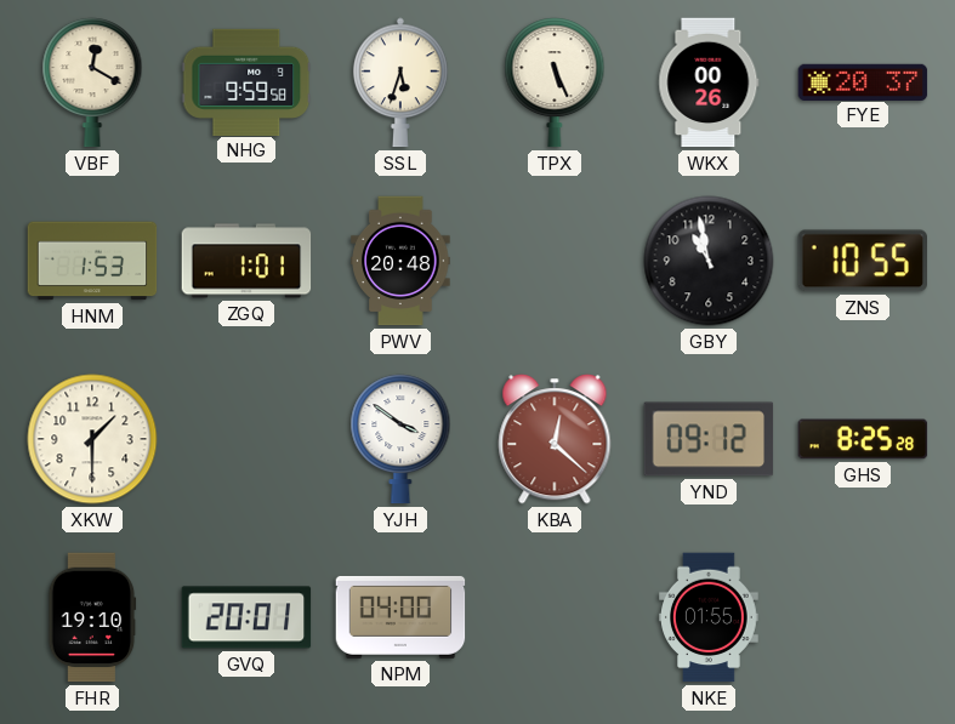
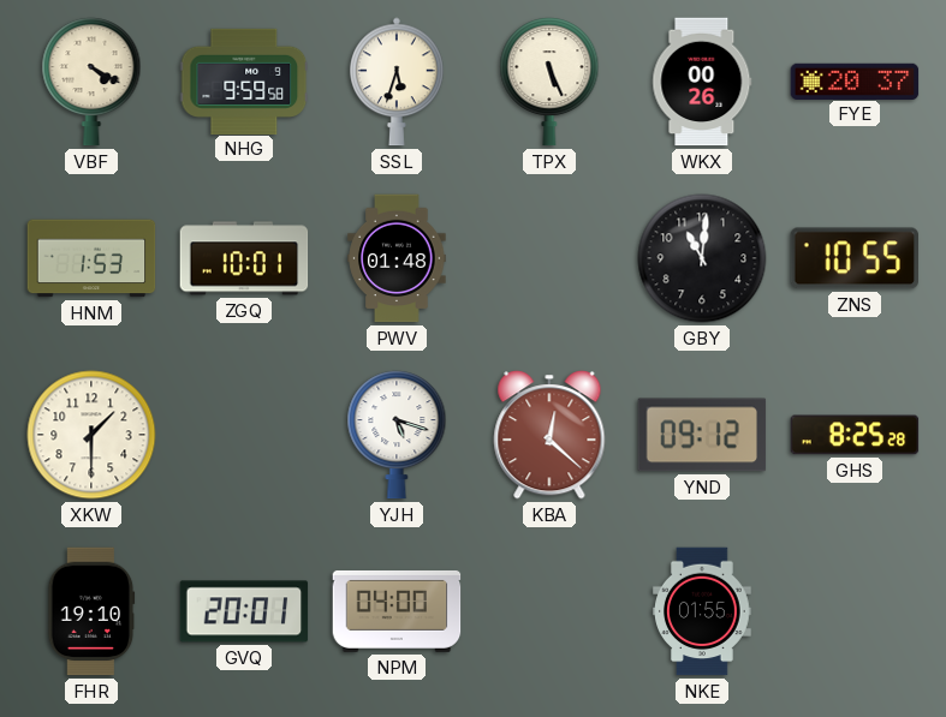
VBF: 12:20 -> 4:20
ZGQ: 1:01 -> 10:01
PWV: 20:48 -> 01:48
GBY: 10:58 -> 11:01
YJH: 3:51 -> 5:18
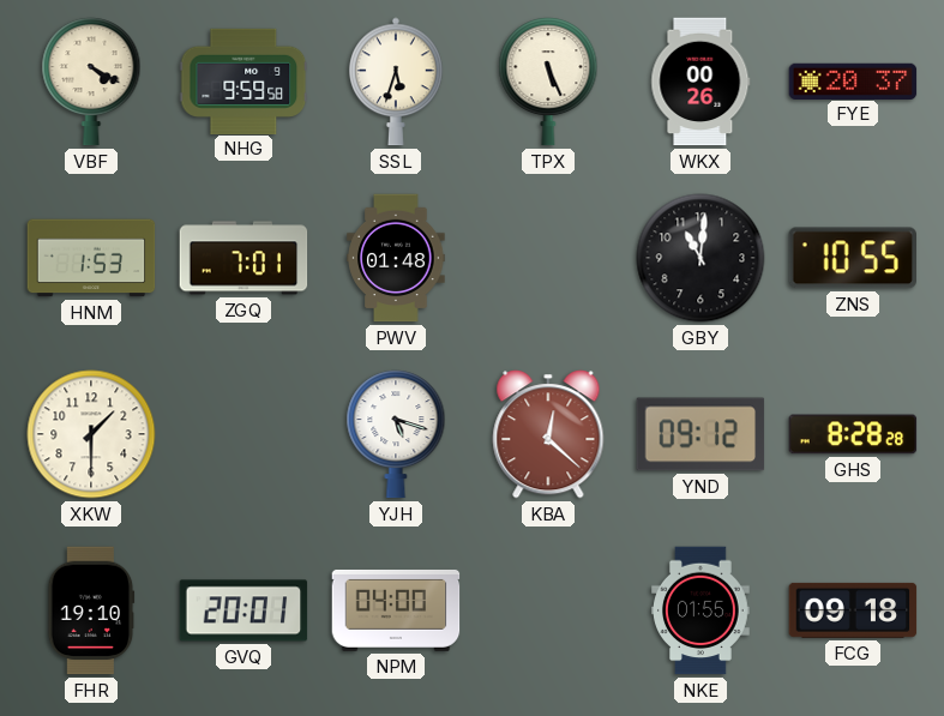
ZGQ: 10:01 -> 7:01
GHS: 8:25 -> 8:28
FCG: none -> 09:18
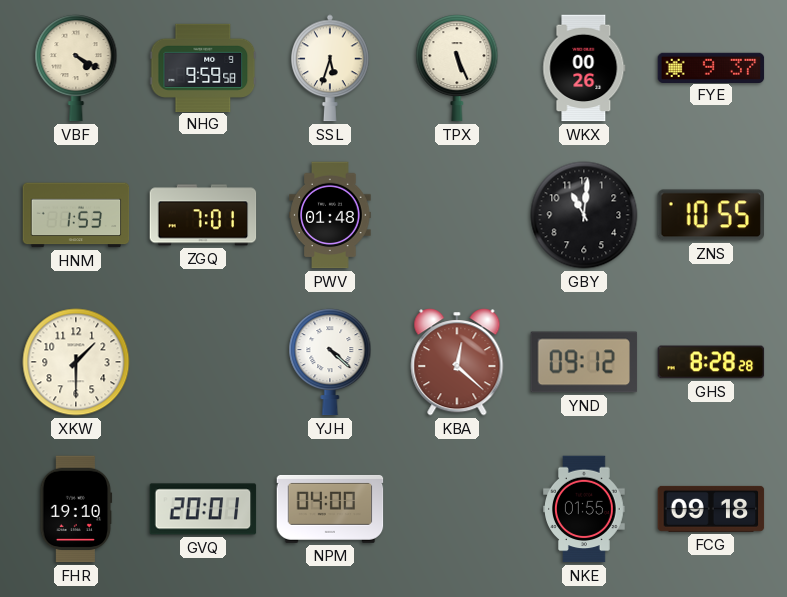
FYE: 20:37 -> 9:37
YJH: 5:18 -> 4:22
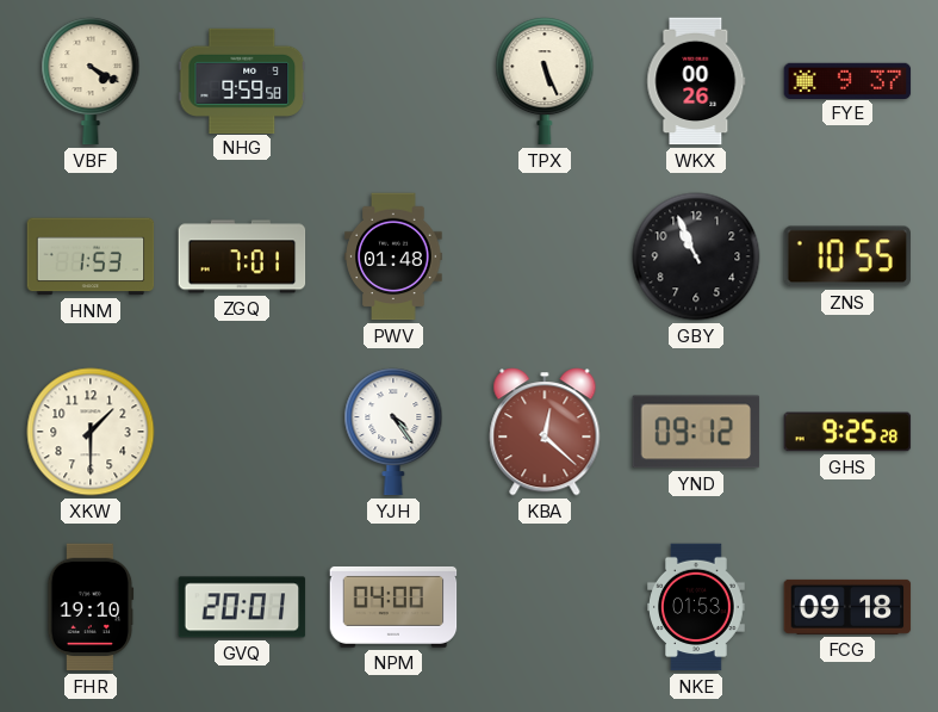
SSL: 5:33 -> none
GBY: 11:01 -> 10:56
YJH: 4:22 -> 4:24
GHS: 8:28 -> 9:25
NKE: 01:55 -> 01:53
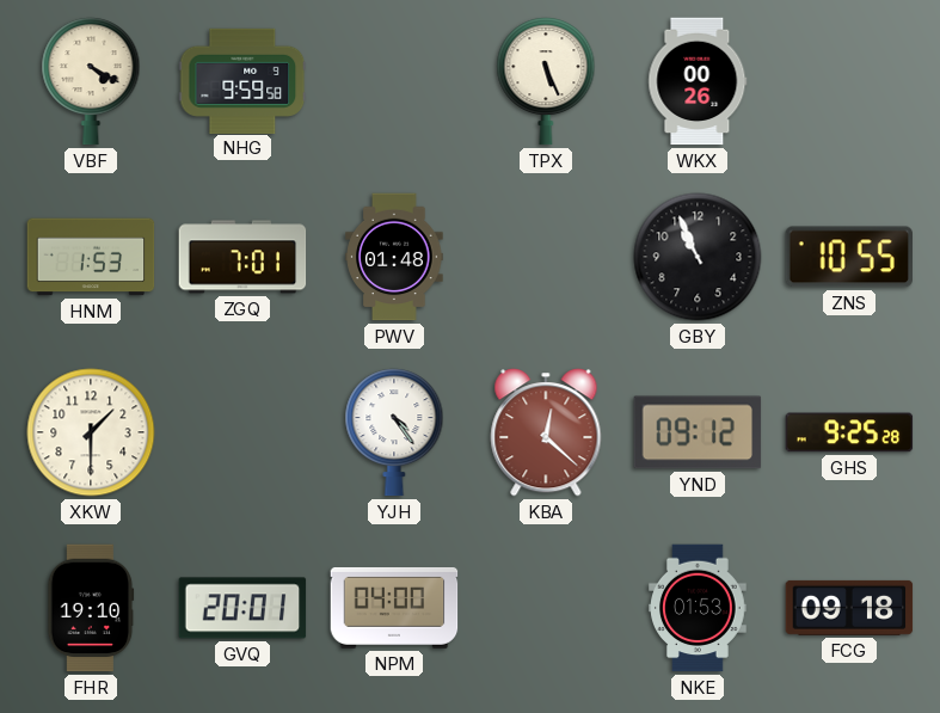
FYE: 9:37 -> none
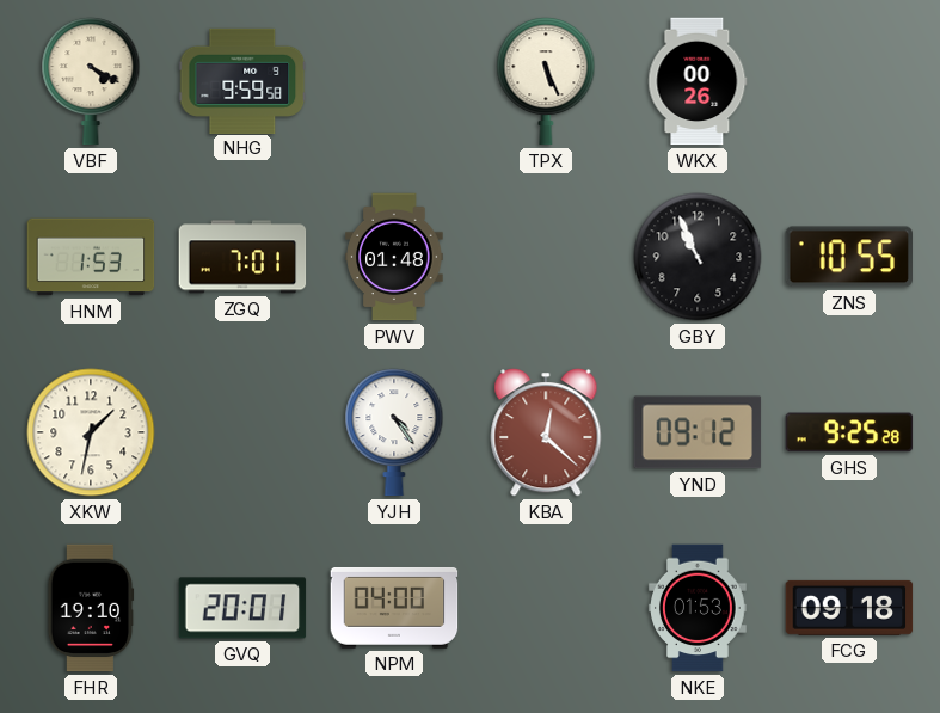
XKW: 1:30 -> 1:32
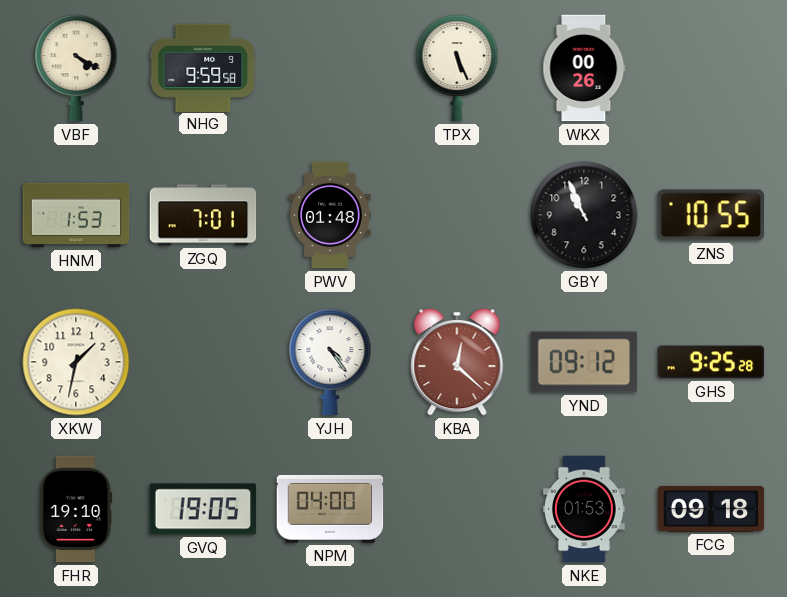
GVQ: 20:01 -> 19:05
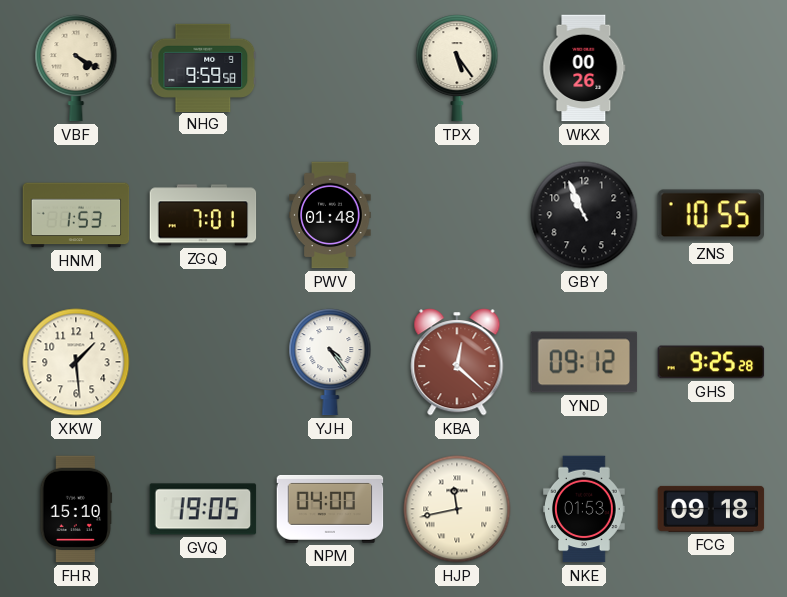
TPX: 5:26 -> 5:24
XKW: 1:32 -> 1:29
FHR: 19:10 -> 15:10
HJP: none -> 11:43
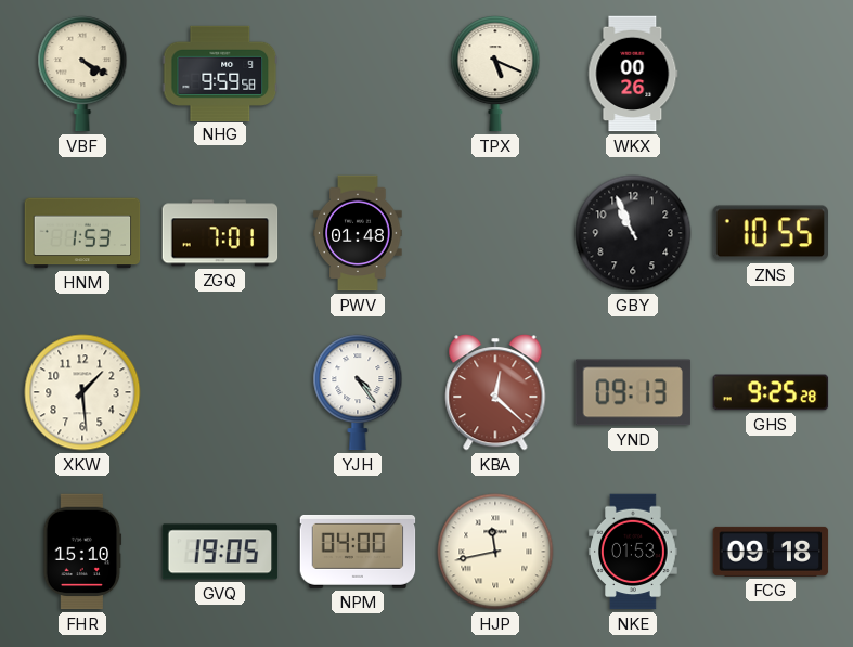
TPX: 5:24 -> 5:19
YND: 09:12 -> 09:13
